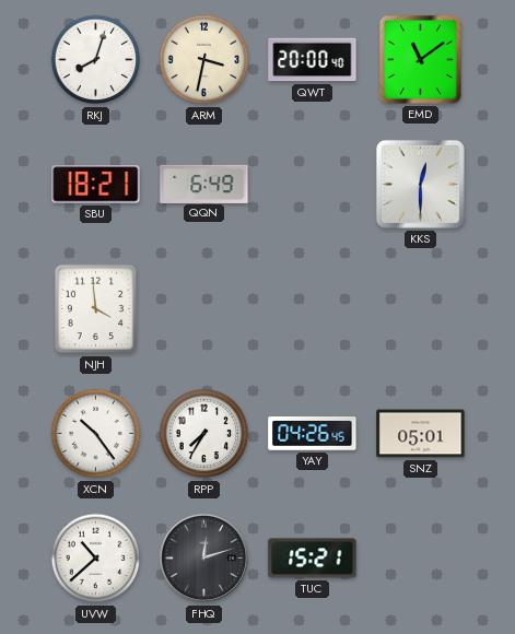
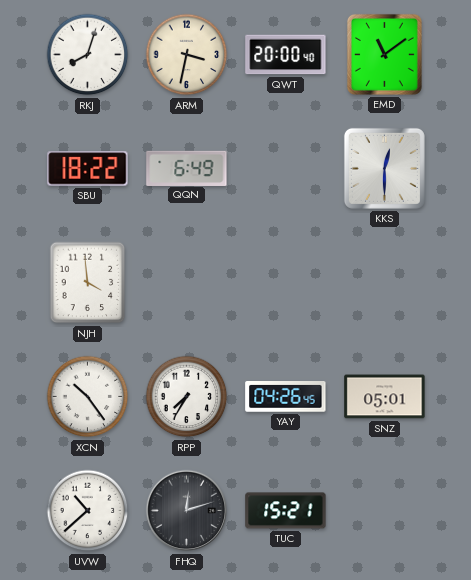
SBU: 18:21 -> 18:22
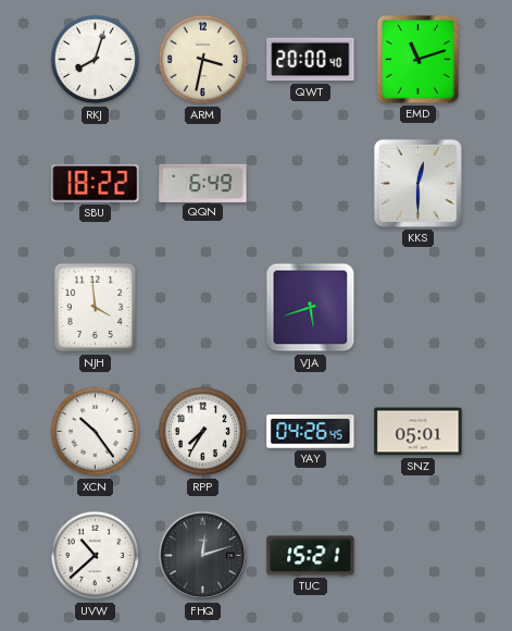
EMD: 11:09 -> 11:12
VJA: none -> 5:42
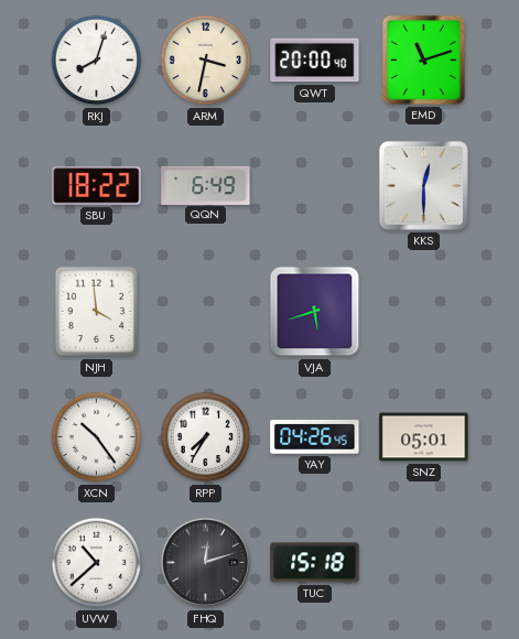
TUC: 15:21 -> 15:18
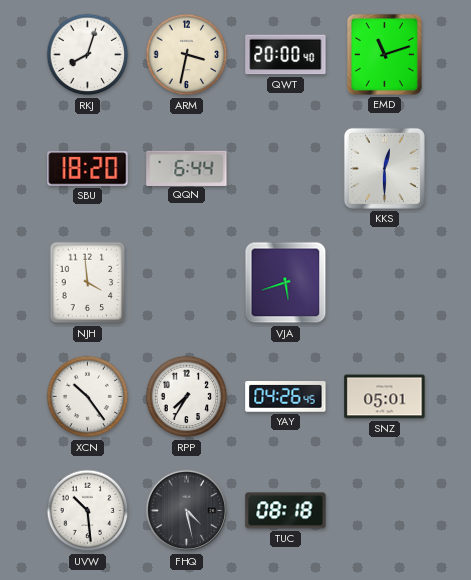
SBU: 18:22 -> 18:20
QQN: 6:49 -> 6:44
UVW: 10:38 -> 10:29
FHQ: 12:12 -> 4:28
TUC: 15:18 -> 08:18
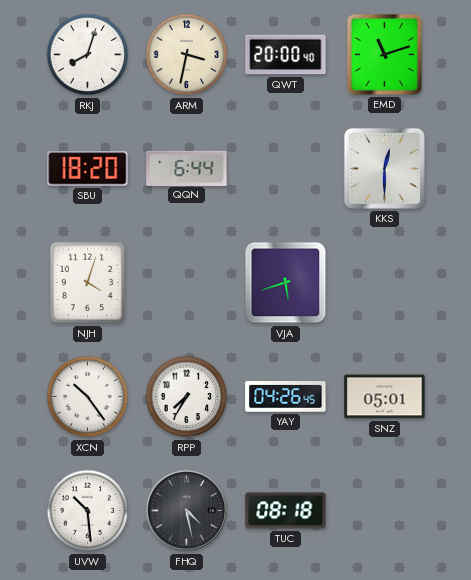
NJH: 3:59 -> 4:03
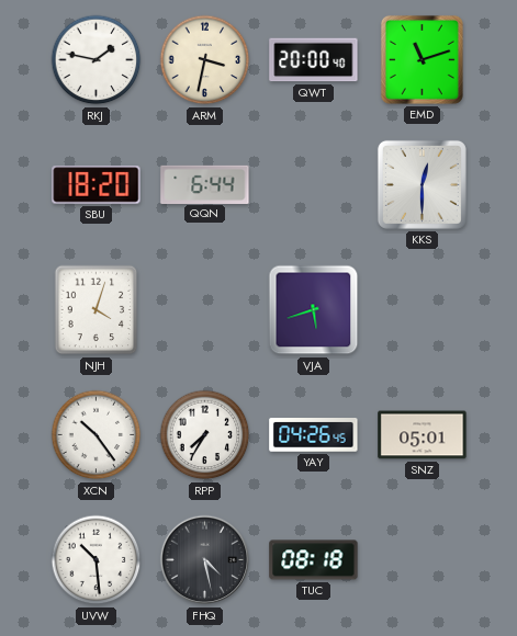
RKJ: 8:03 -> 1:47
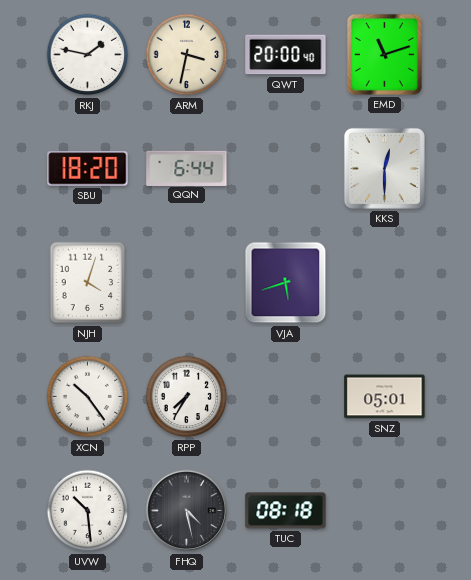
YAY: 04:26 -> none
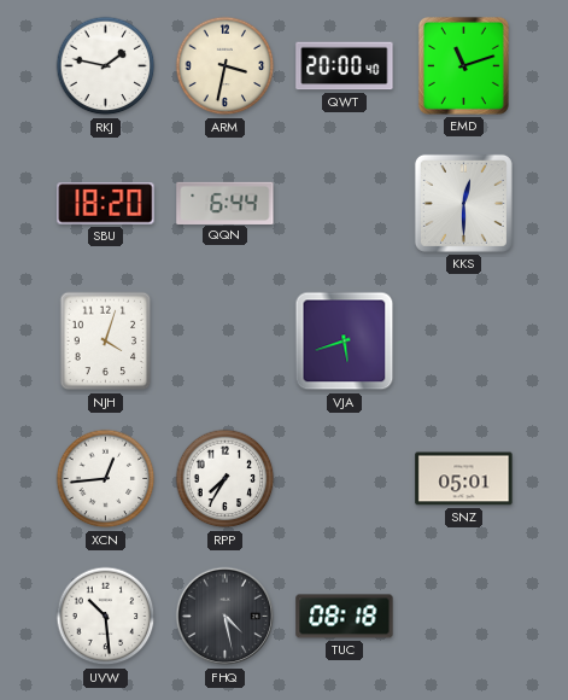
XCN: 10:24 -> 12:44
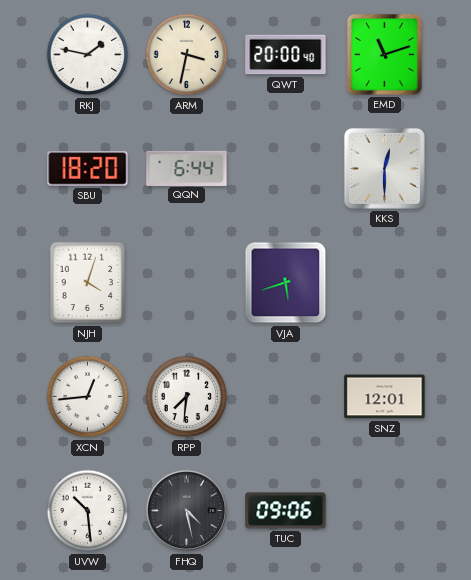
RPP: 7:35 -> 7:31
SNZ: 05:01 -> 12:01
TUC: 08:18 -> 09:06
